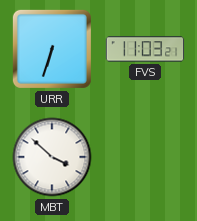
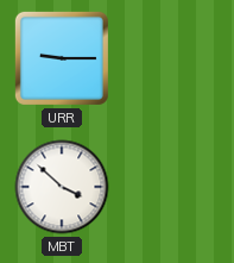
URR: 6:33 -> 9:15
FVS: 11:03 -> none
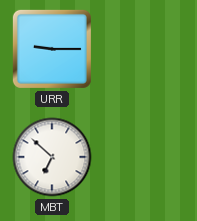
MBT: 3:52 -> 6:52
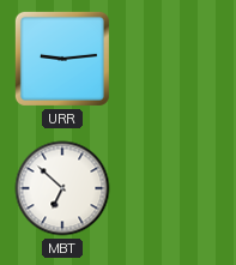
URR: 9:15 -> 9:14
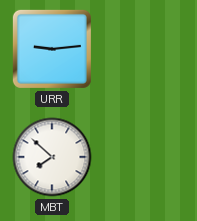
MBT: 6:52 -> 7:52
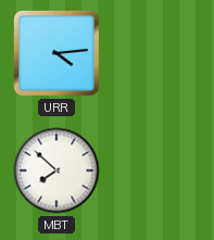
URR: 9:14 -> 4:14
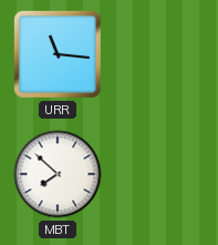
URR: 4:14 -> 11:16
